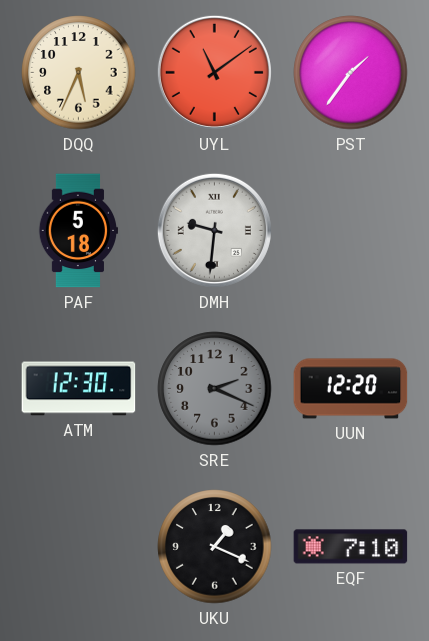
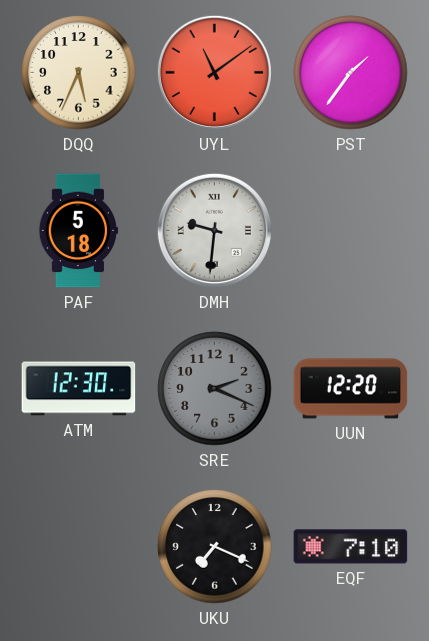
UKU: 1:19 -> 7:19
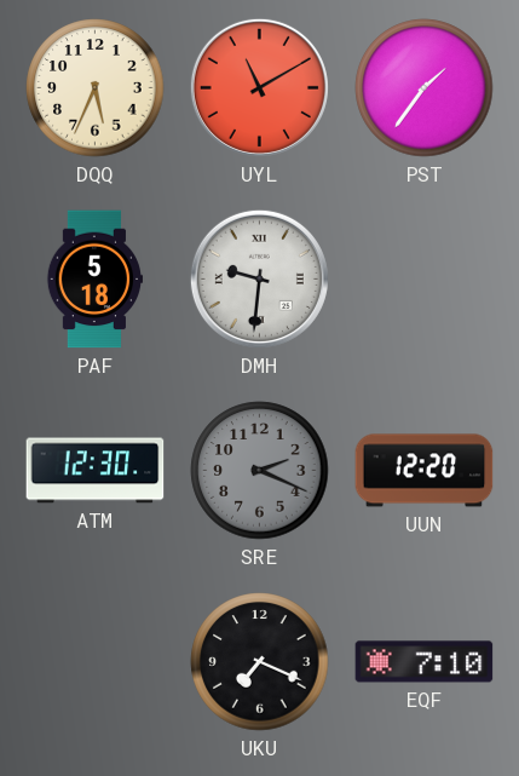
UYL: 11:09 -> 11:10
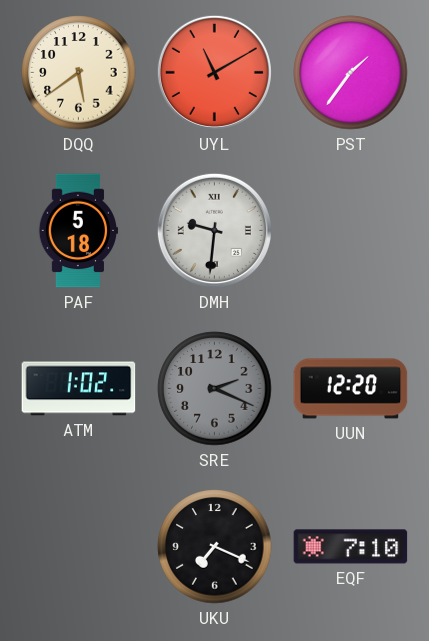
DQQ: 5:34 -> 5:39
ATM: 12:30 -> 1:02
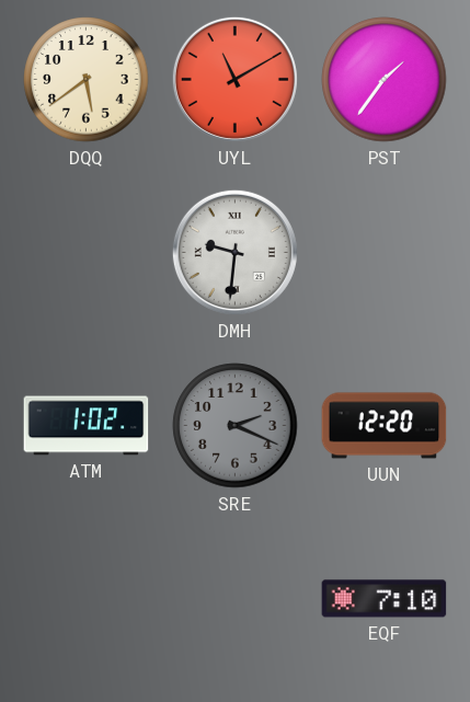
PAF: 5:18 -> none
UKU: 7:19 -> none
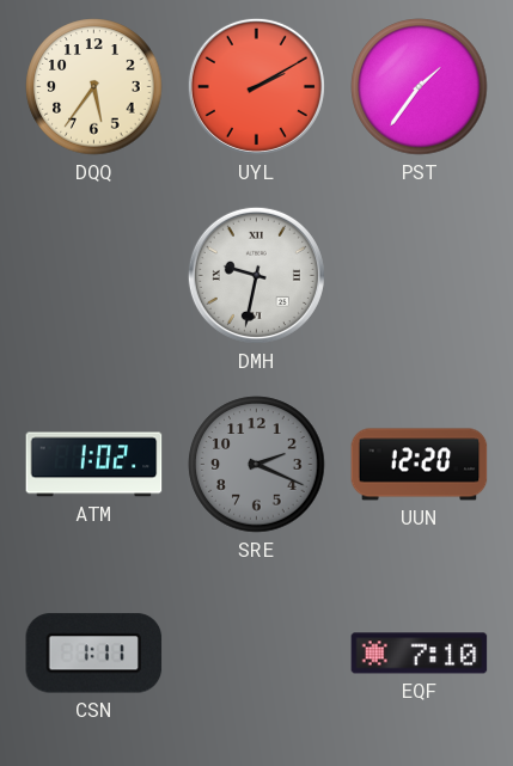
DQQ: 5:39 -> 5:36
UYL: 11:10 -> 2:10
DMH: 9:31 -> 9:32
CSN: none -> 1:11
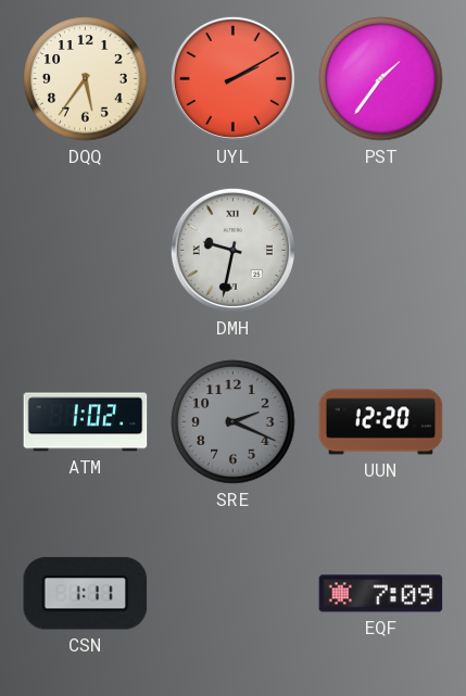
EQF: 7:10 -> 7:09
